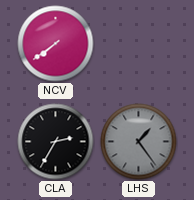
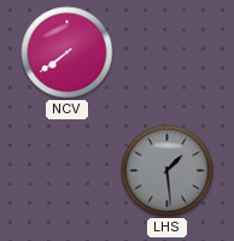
CLA: 2:35 -> none
LHS: 1:24 -> 1:29
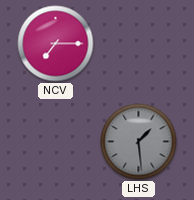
NCV: 7:39 -> 7:15
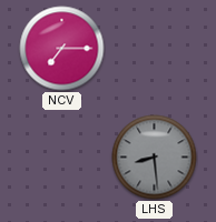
LHS: 1:29 -> 8:29
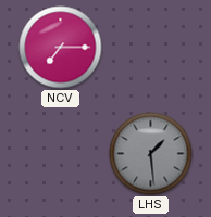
LHS: 8:29 -> 1:29
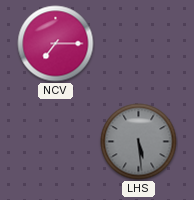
LHS: 1:29 -> 5:29
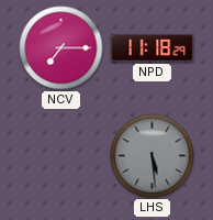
NPD: none -> 11:18
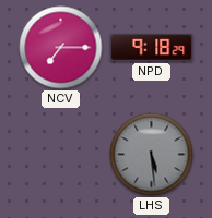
NPD: 11:18 -> 9:18
